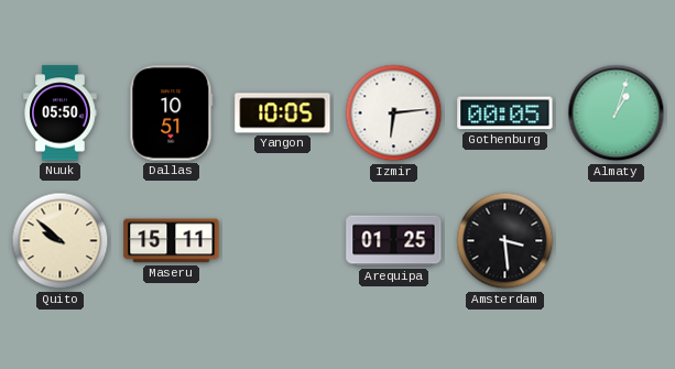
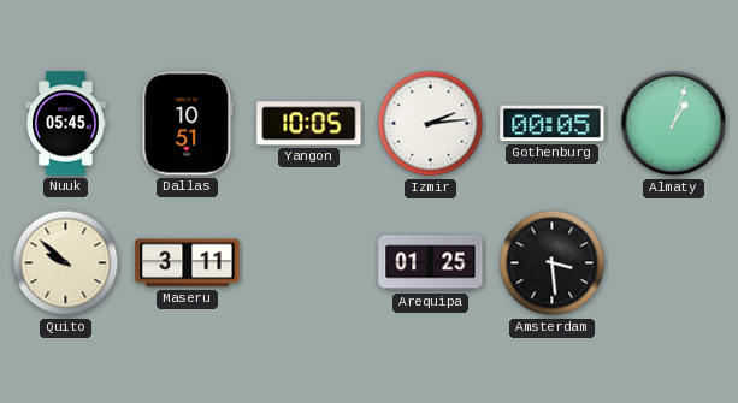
Nuuk: 05:50 -> 05:45
Izmir: 6:14 -> 2:14
Maseru: 15:11 -> 3:11
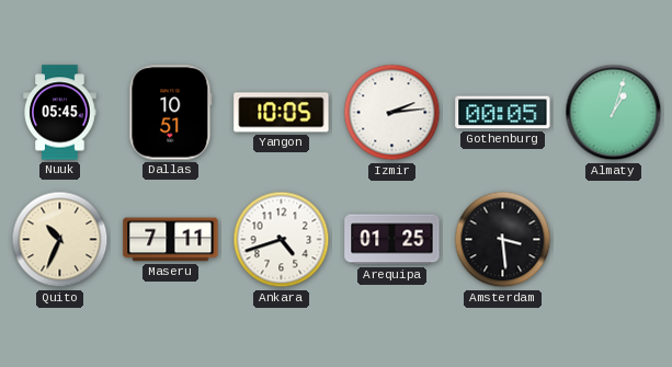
Quito: 9:52 -> 10:34
Maseru: 3:11 -> 7:11
Ankara: none -> 4:42
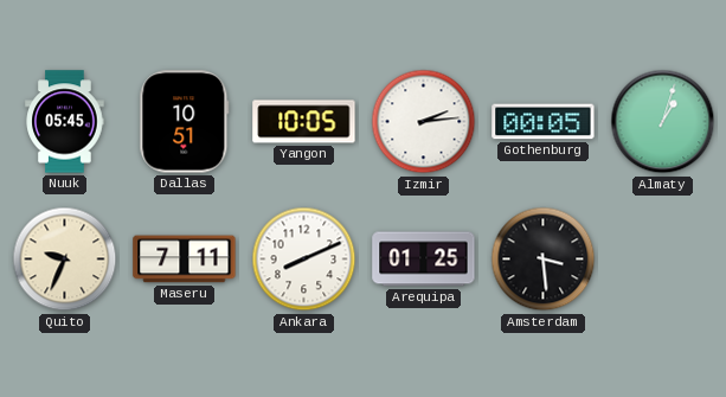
Quito: 10:34 -> 9:34
Ankara: 4:42 -> 8:11
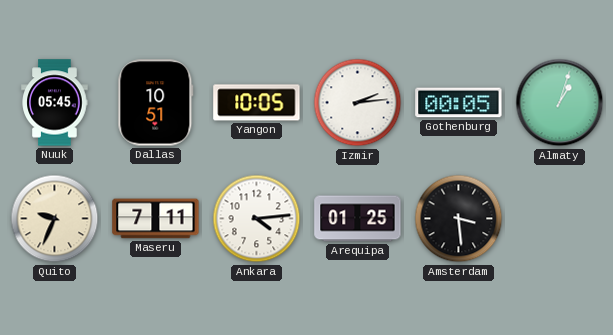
Ankara: 8:11 -> 4:14
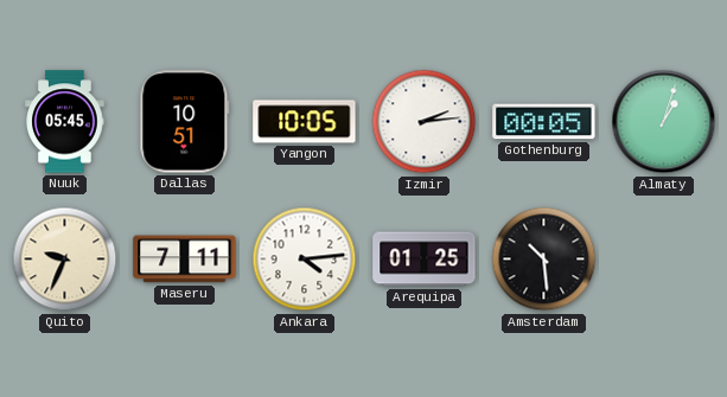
Amsterdam: 3:29 -> 10:29
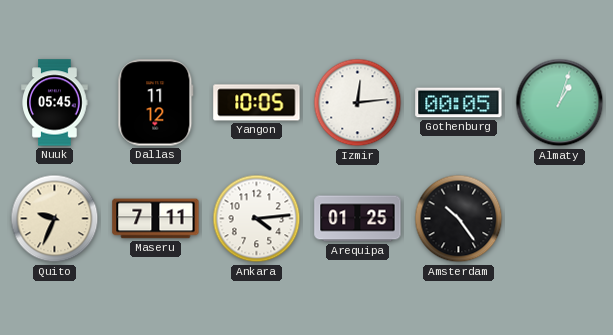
Dallas: 10:51 -> 11:12
Izmir: 2:14 -> 12:14
Amsterdam: 10:29 -> 10:24
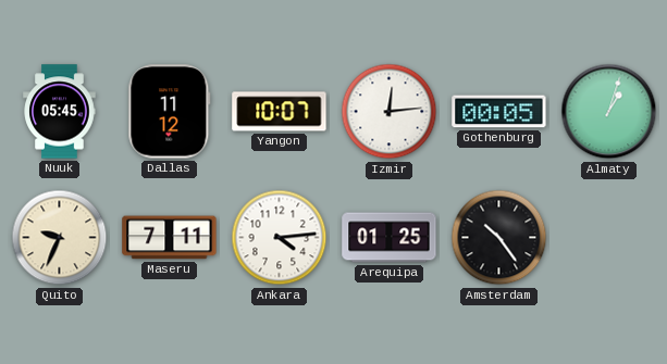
Yangon: 10:05 -> 10:07
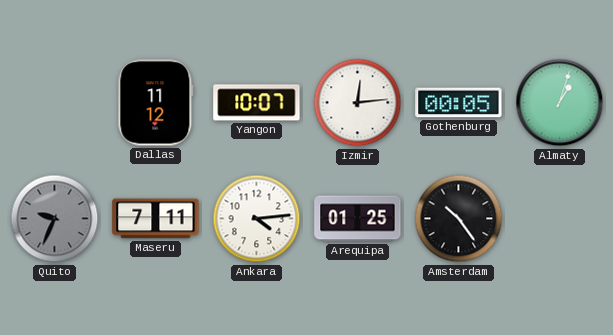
Nuuk: 05:45 -> none
Quito dial: cream -> grey
